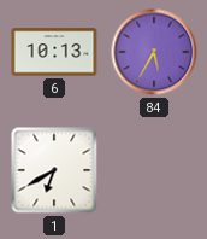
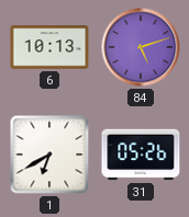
84: 5:35 -> 5:12
31: none -> 05:26
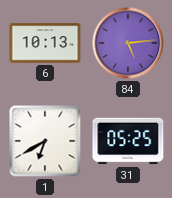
84: 5:12 -> 5:14
31: 05:26 -> 05:25
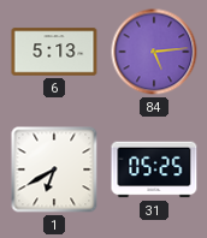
6: 10:13 -> 5:13
